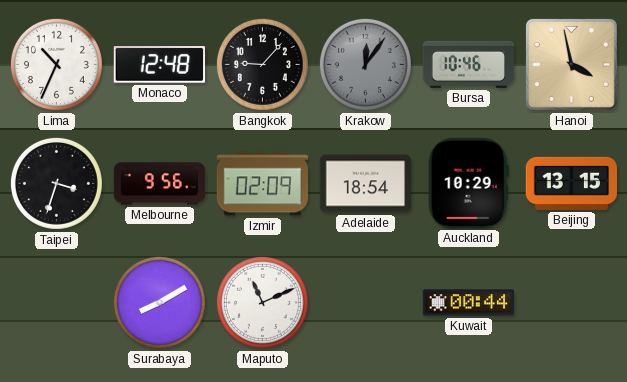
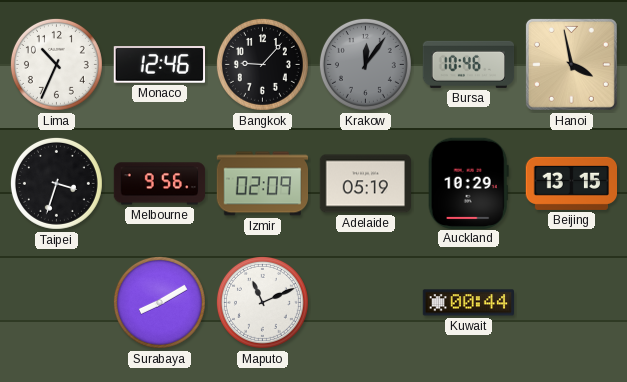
Monaco: 12:48 -> 12:46
Adelaide: 18:54 -> 05:19
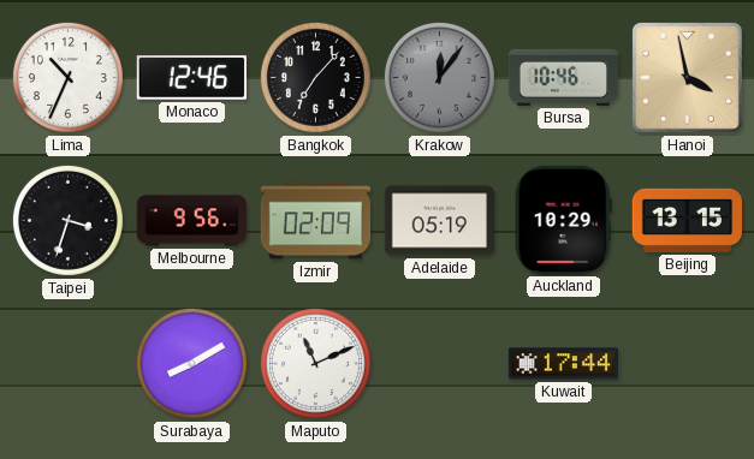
Bangkok: 9:07 -> 7:07
Kuwait: 00:44 -> 17:44
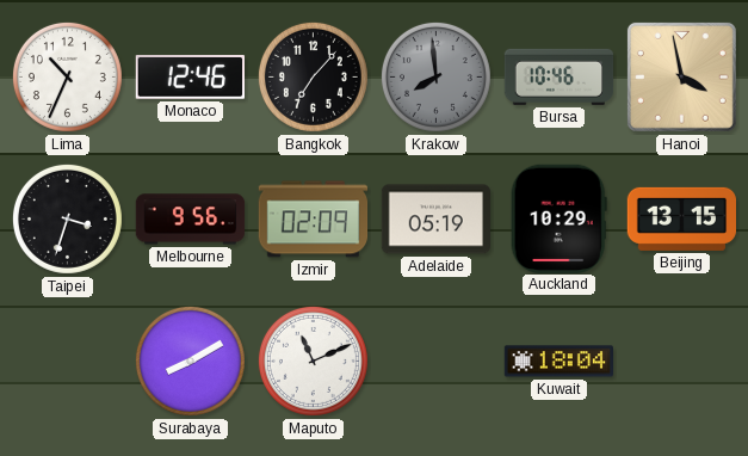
Krakow: 12:06 -> 7:59
Kuwait: 17:44 -> 18:04
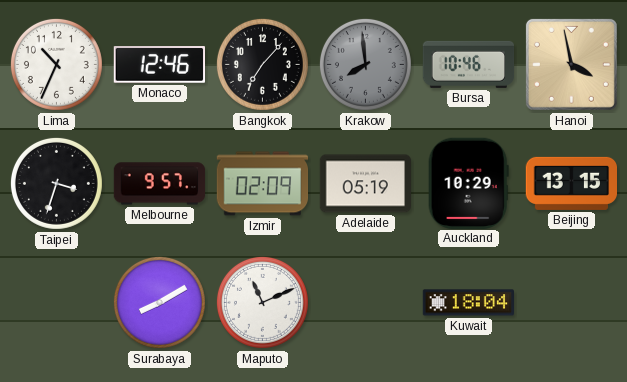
Melbourne: 9:56 -> 9:57
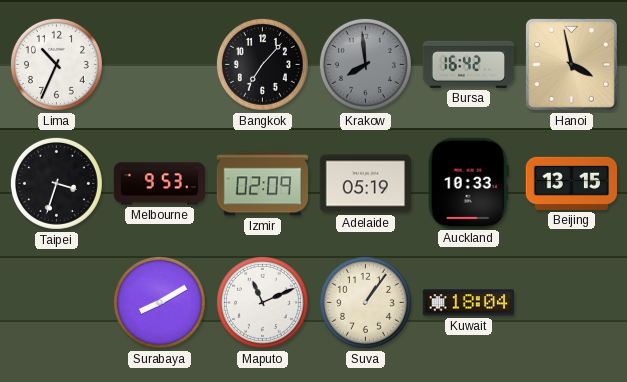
Monaco: 12:46 -> none
Bursa: 10:46 -> 16:42
Melbourne: 9:57 -> 9:53
Auckland: 10:29 -> 10:33
Suva: none -> 1:06
